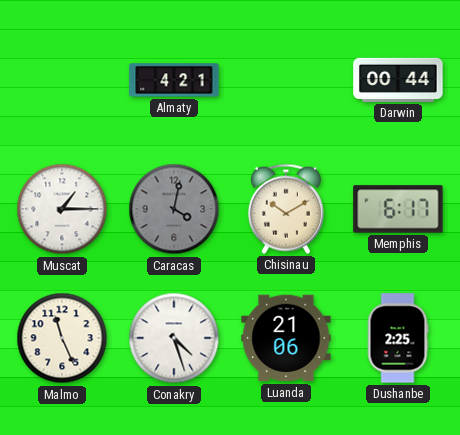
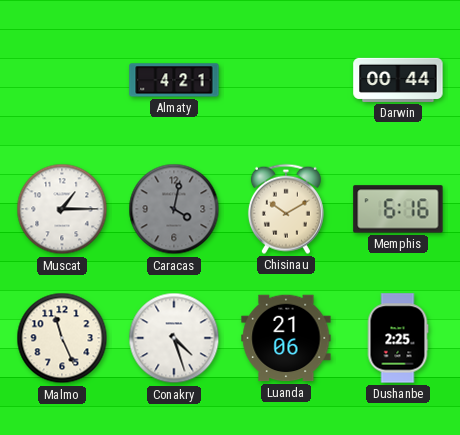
Memphis: 6:17 -> 6:16
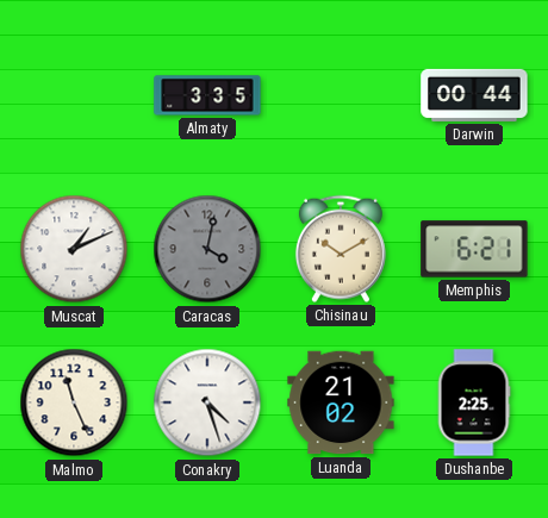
Almaty: 4:21 -> 3:35
Muscat: 1:15 -> 1:11
Memphis: 6:16 -> 6:21
Luanda: 21:06 -> 21:02
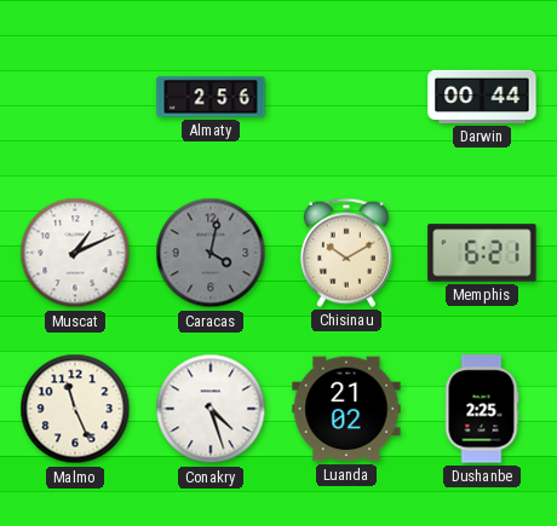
Almaty: 3:35 -> 2:56
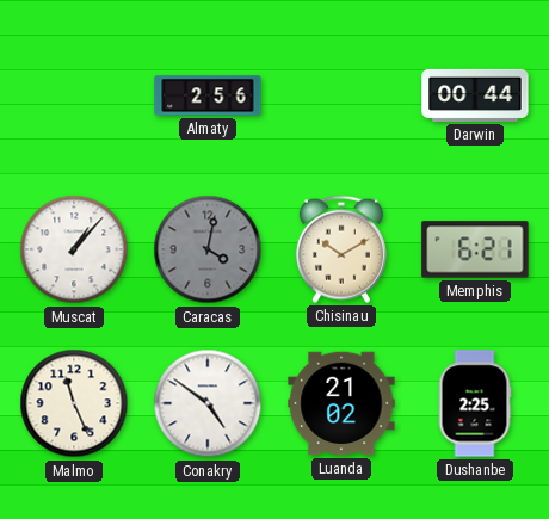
Muscat: 1:11 -> 1:07
Conakry: 4:27 -> 4:51
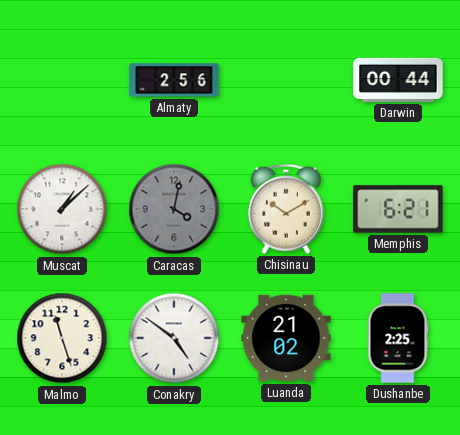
Muscat: 1:07 -> 1:08
Malmo: 11:26 -> 11:27
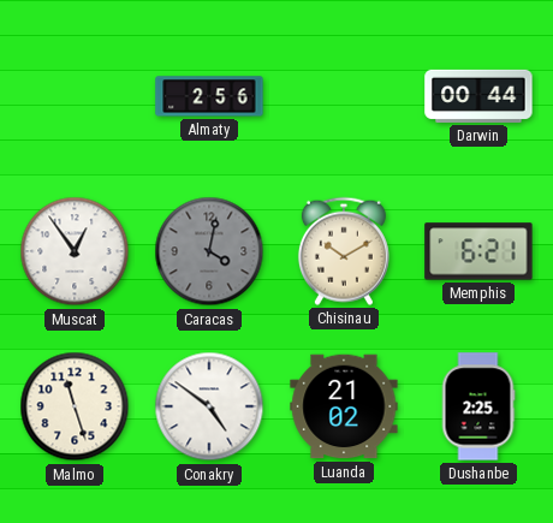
Muscat: 1:08 -> 12:54
